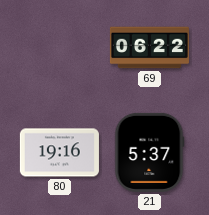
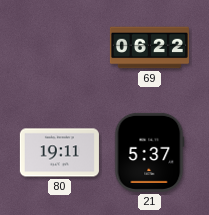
80: 19:16 -> 19:11
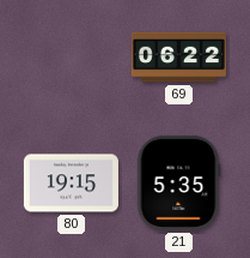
80: 19:11 -> 19:15
21: 5:37 -> 5:35
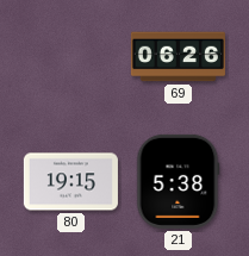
69: 06:22 -> 06:26
21: 5:35 -> 5:38
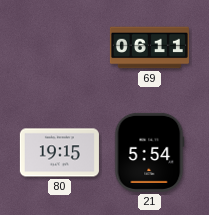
69: 06:26 -> 06:11
21: 5:38 -> 5:54
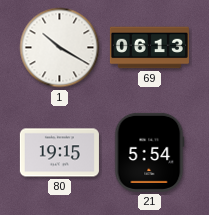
1: none -> 10:20
69: 06:11 -> 06:13
